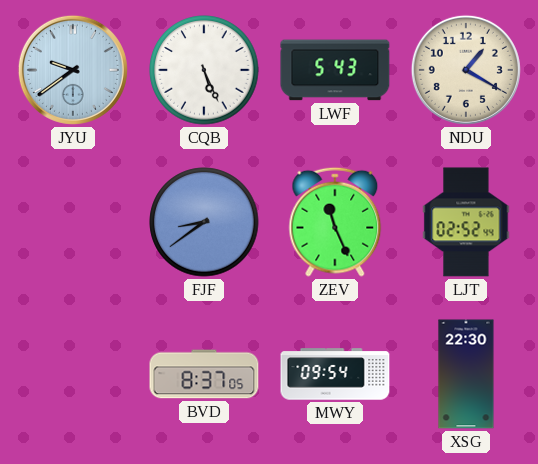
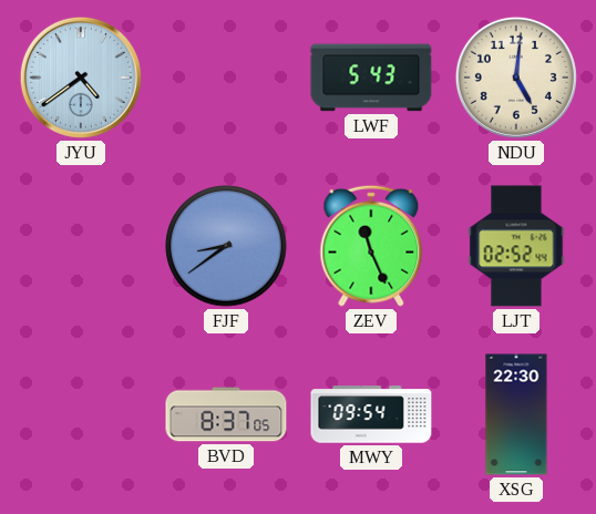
JYU: 9:39 -> 4:39
CQB: 5:26 -> none
NDU: 1:20 -> 5:01
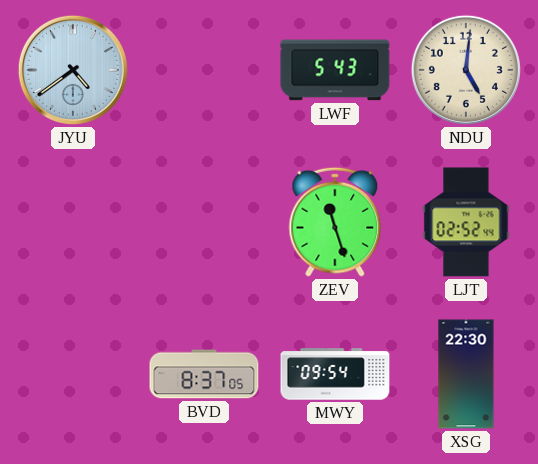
FJF: 8:39 -> none
ZEV: 11:26 -> 11:27
